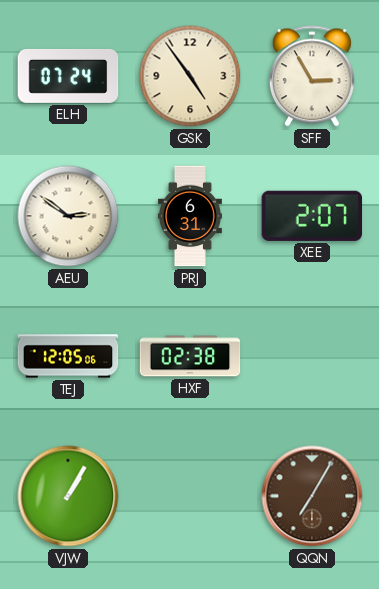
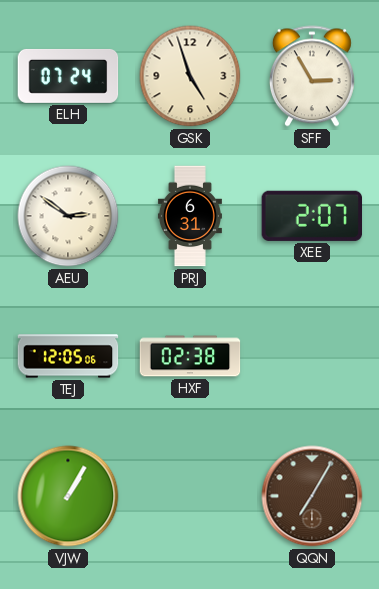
GSK: 4:54 -> 4:57
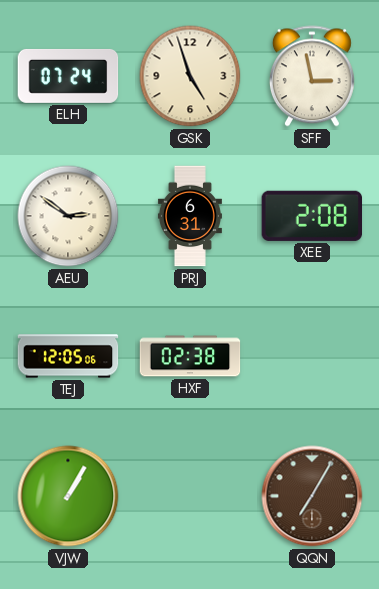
SFF: 2:55 -> 2:58
XEE: 2:07 -> 2:08
